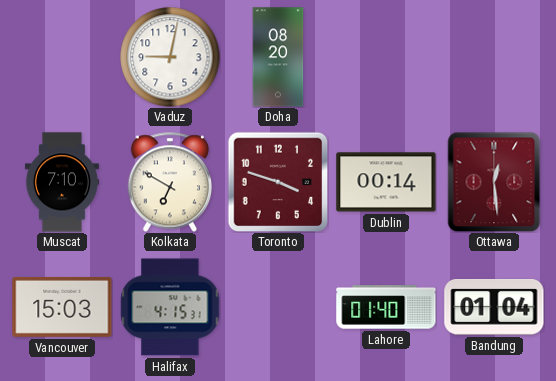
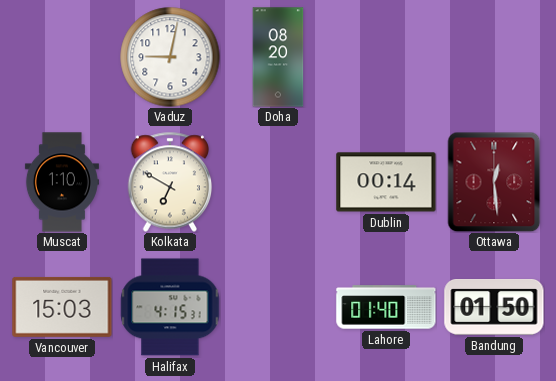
Muscat: 7:10 -> 1:10
Toronto: 3:48 -> none
Bandung: 01:04 -> 01:50
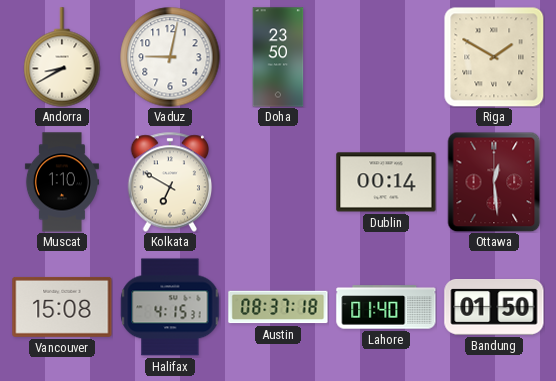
Andorra: none -> 8:40
Doha: 08:20 -> 23:50
Riga: none -> 1:50
Vancouver: 15:03 -> 15:08
Austin: none -> 08:37
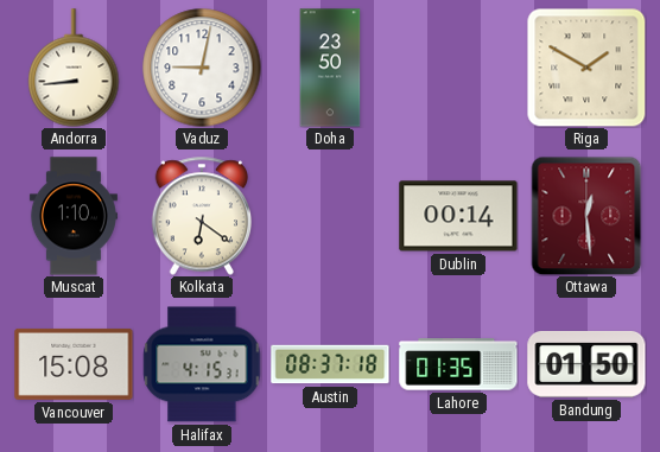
Andorra: 8:40 -> 8:44
Kolkata: 6:50 -> 6:21
Lahore: 01:40 -> 01:35
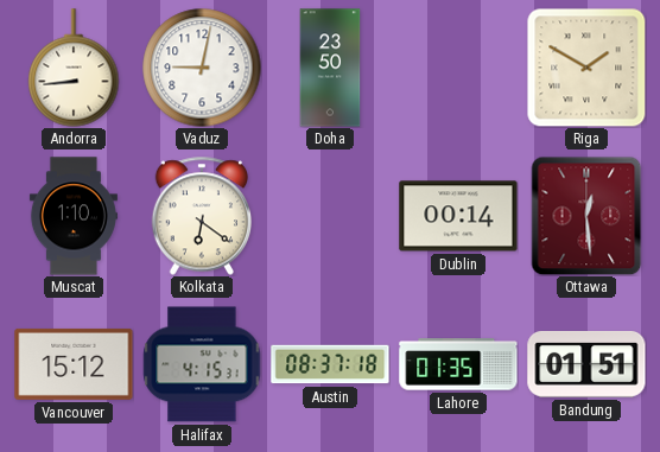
Vancouver: 15:08 -> 15:12
Bandung: 01:50 -> 01:51
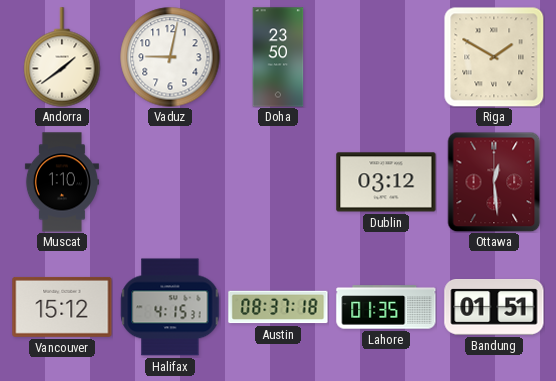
Andorra: 8:44 -> 1:39
Kolkata: 6:21 -> none
Dublin: 00:14 -> 03:12
